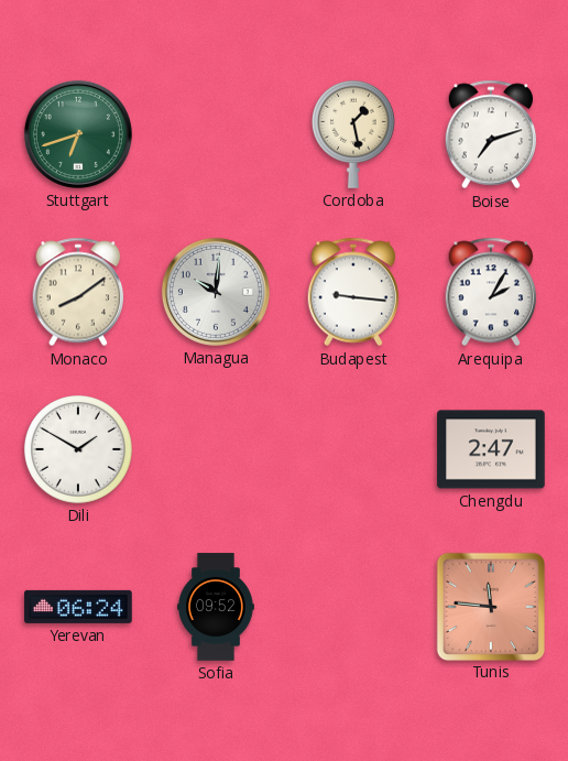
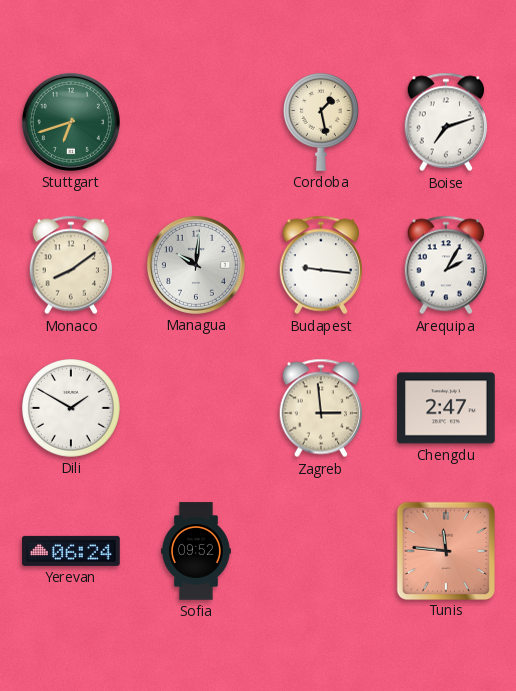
Zagreb: none -> 2:59
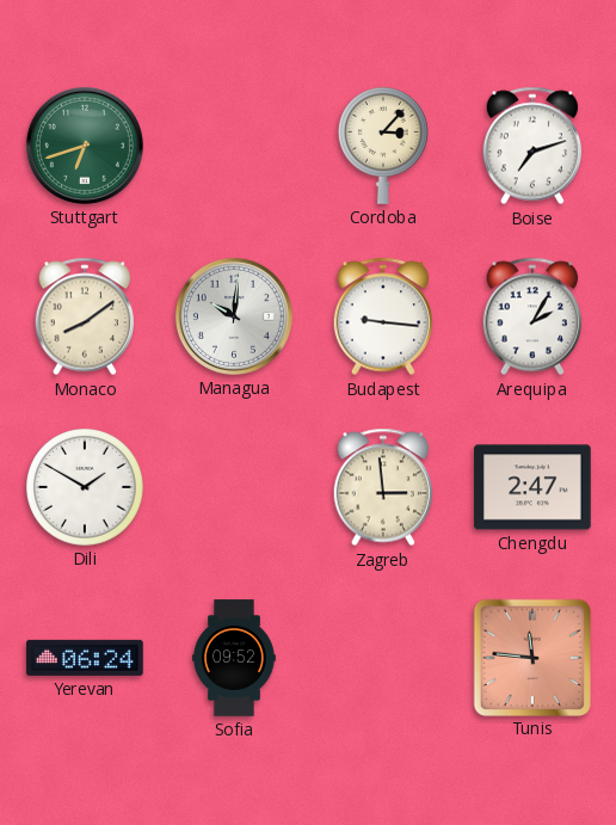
Cordoba: 1:28 -> 3:07
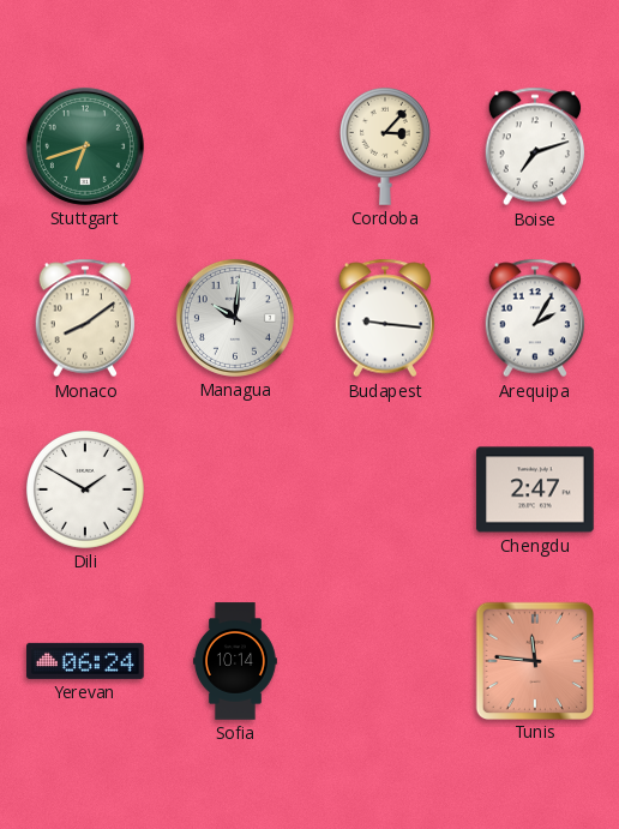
Zagreb: 2:59 -> none
Sofia: 09:52 -> 10:14
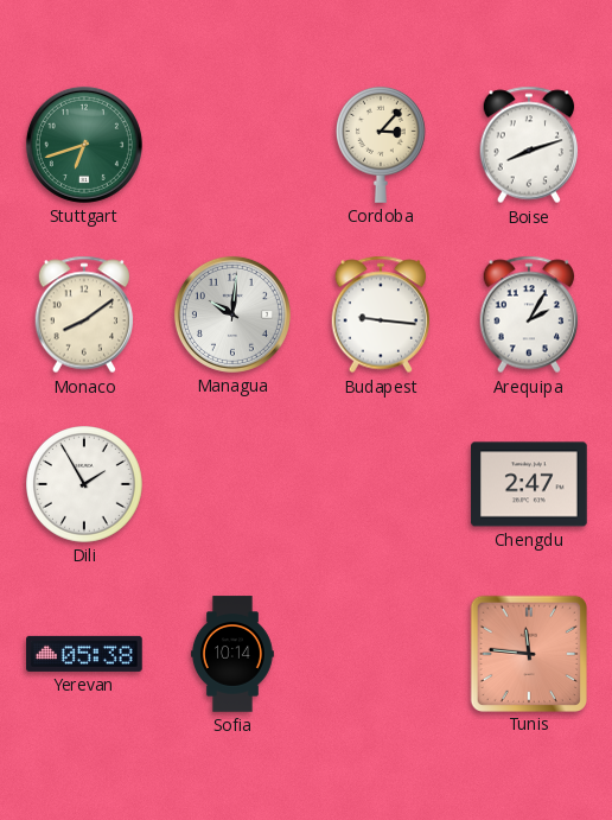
Boise: 7:12 -> 8:12
Dili: 1:50 -> 1:55
Yerevan: 06:24 -> 05:38
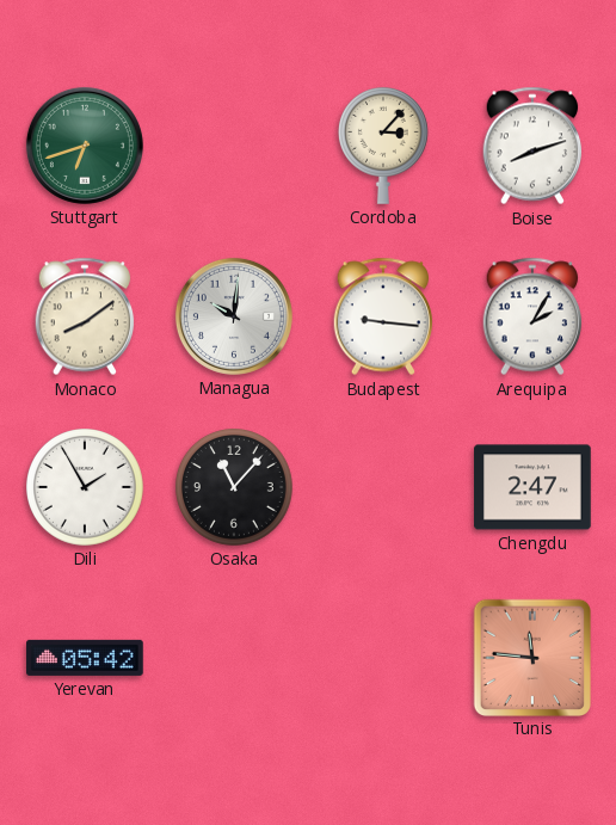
Osaka: none -> 11:07
Yerevan: 05:38 -> 05:42
Sofia: 10:14 -> none
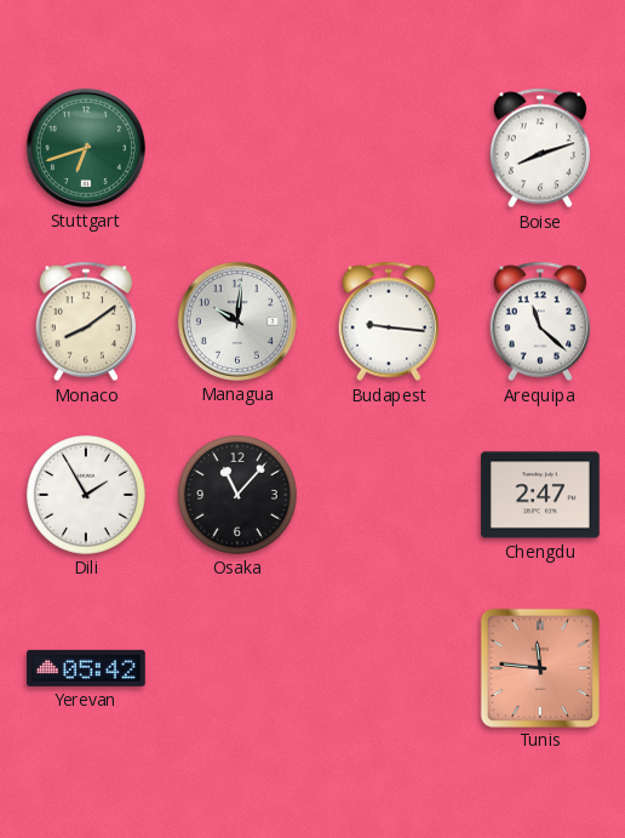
Cordoba: 3:07 -> none
Arequipa: 2:05 -> 11:22
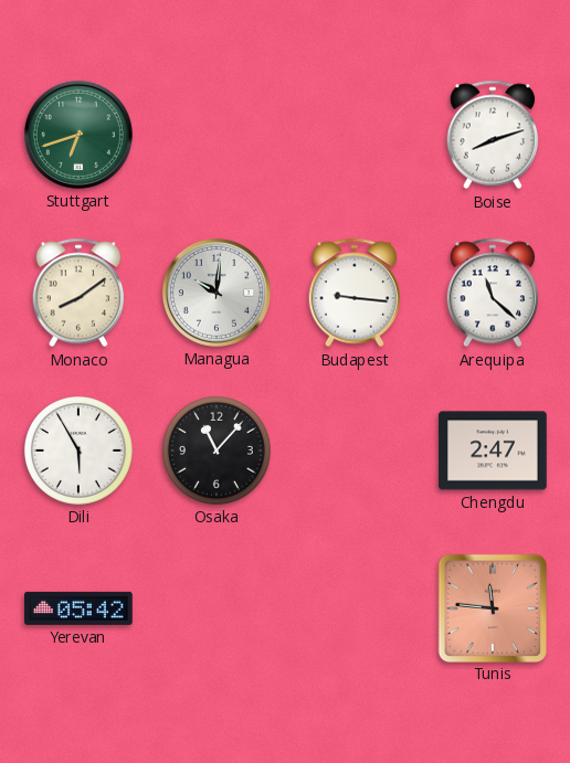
Dili: 1:55 -> 5:55
